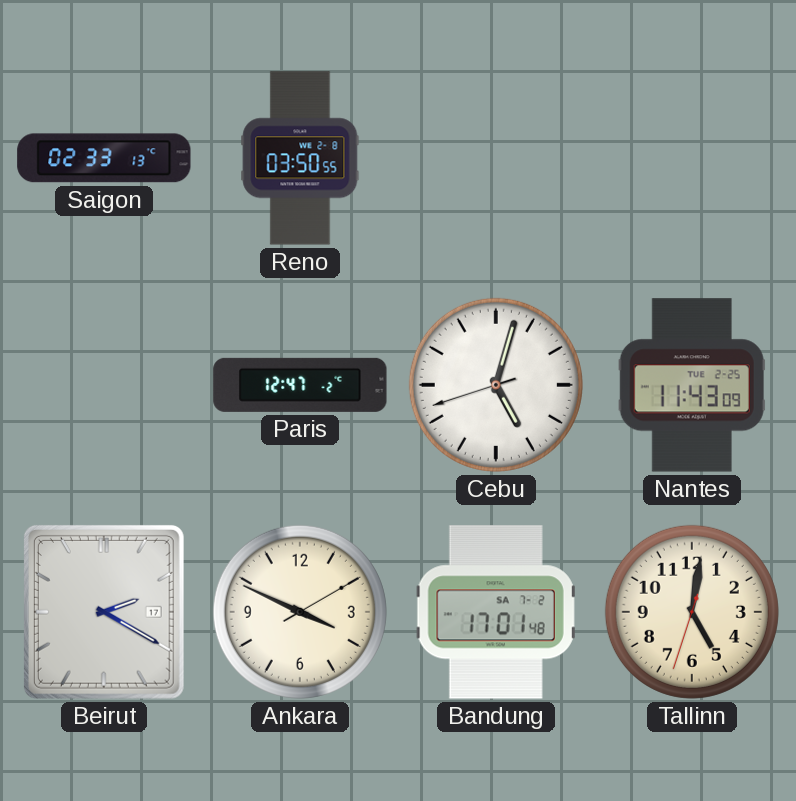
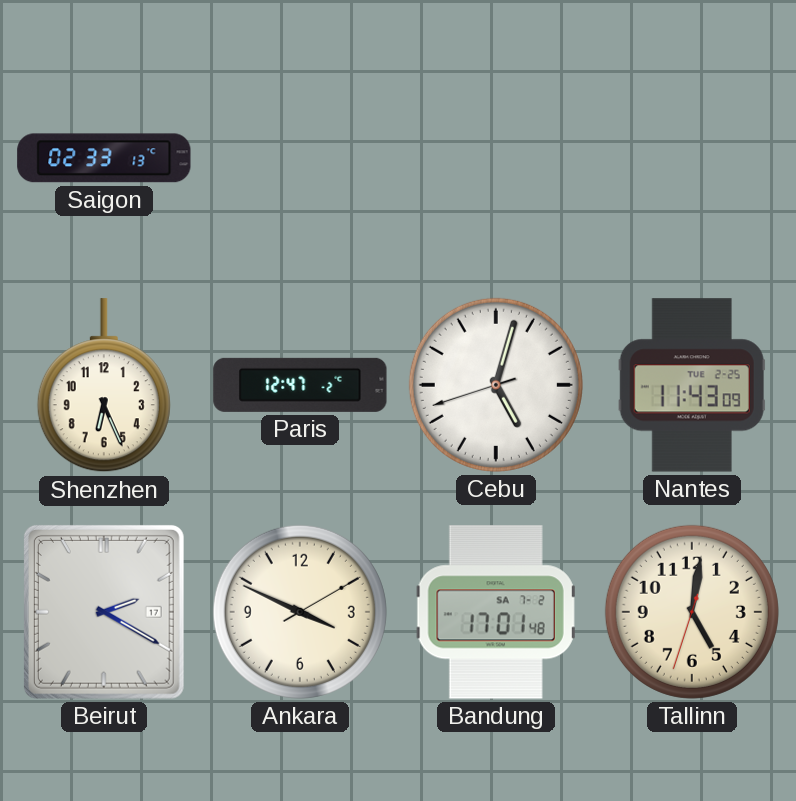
Reno: 03:50 -> none
Shenzhen: none -> 6:26
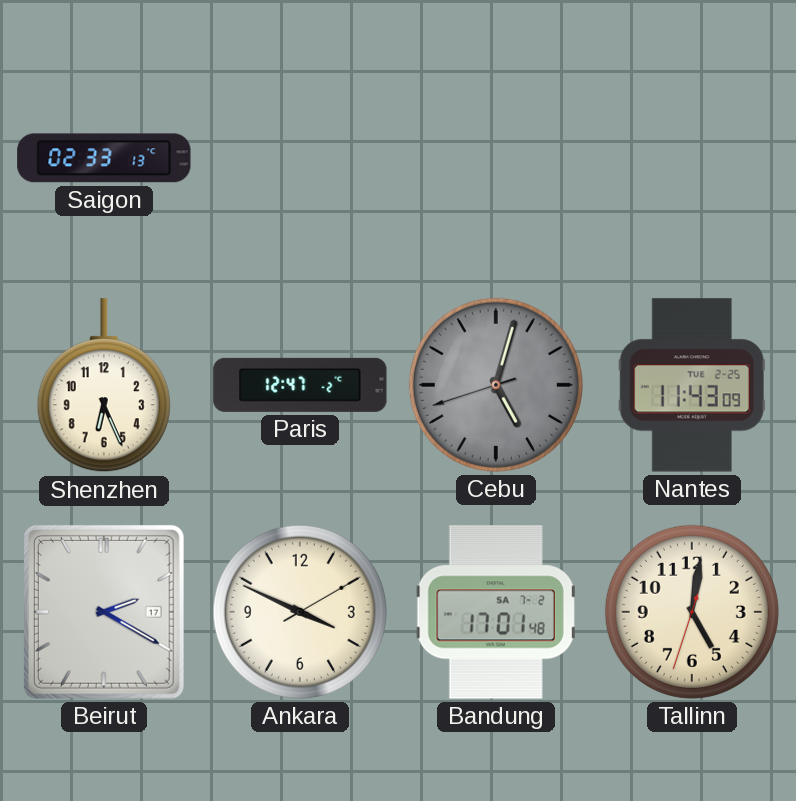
Cebu dial: white -> grey
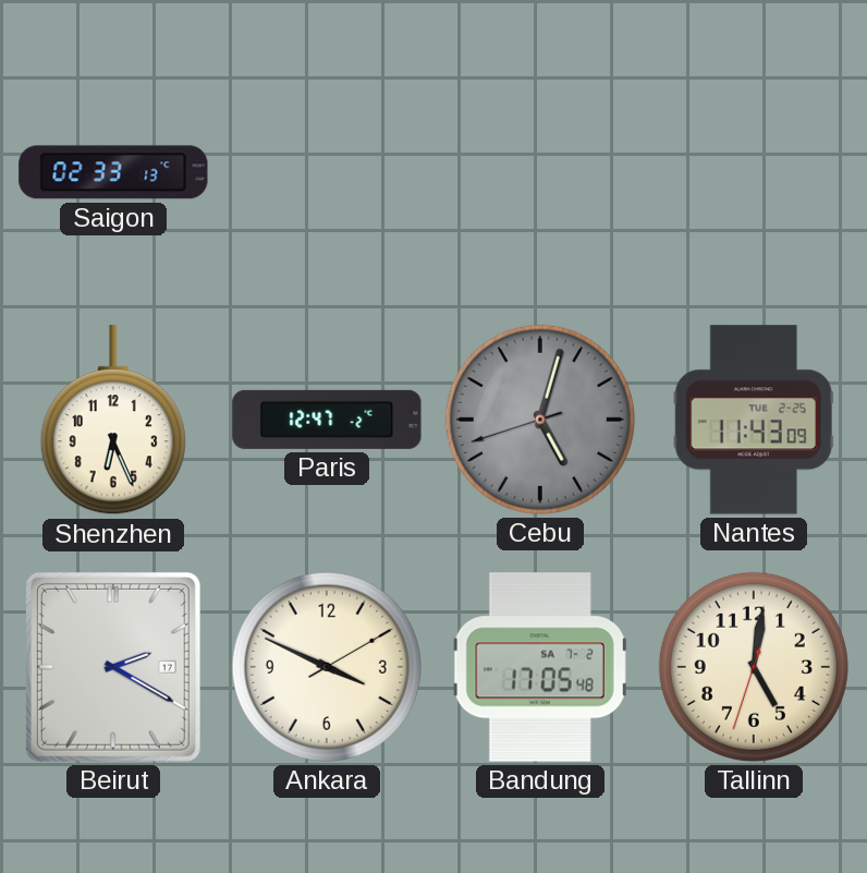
Bandung: 17:01 -> 17:05
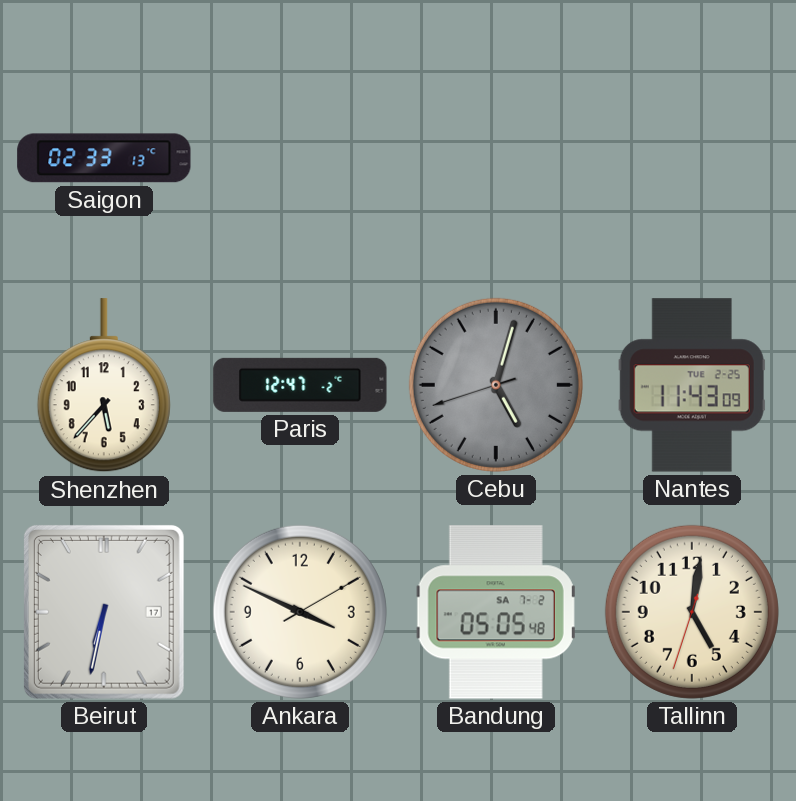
Shenzhen: 6:26 -> 5:37
Beirut: 2:20 -> 6:32
Bandung: 17:05 -> 05:05
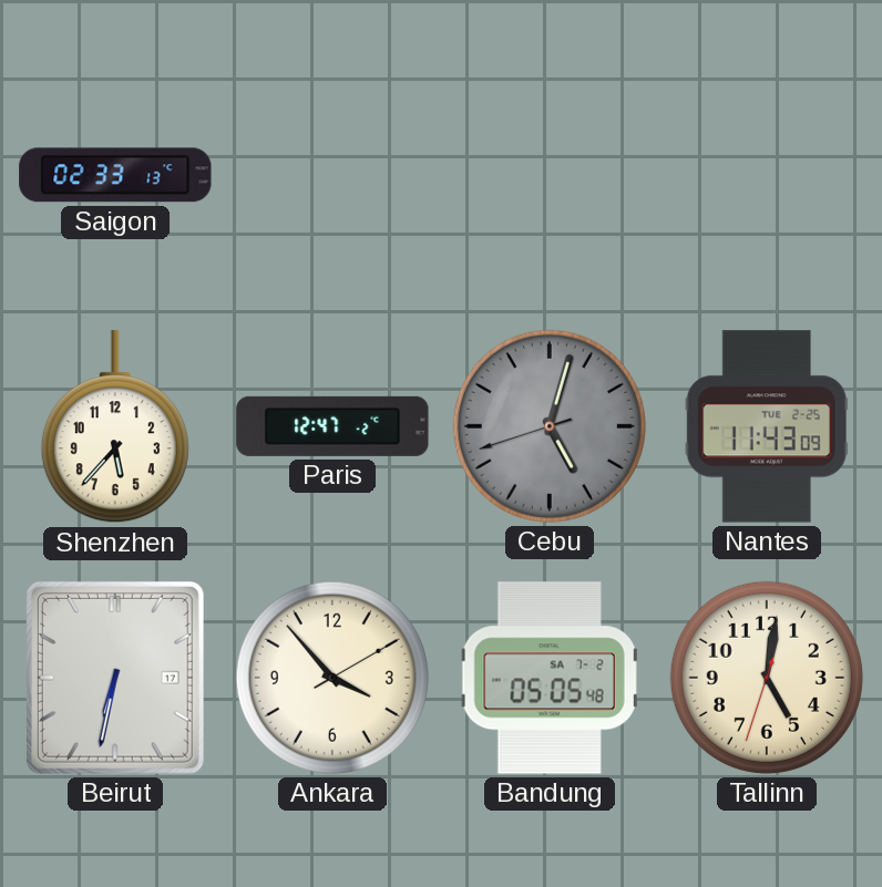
Ankara: 3:49 -> 3:53
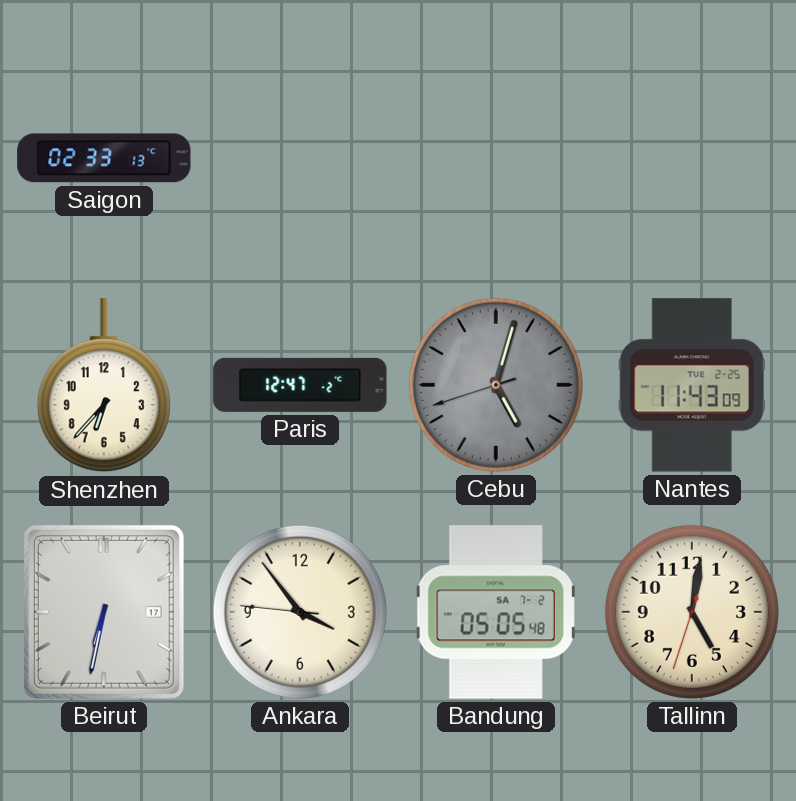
Shenzhen: 5:37 -> 6:37
Ankara: 3:53:10 -> 3:53:46
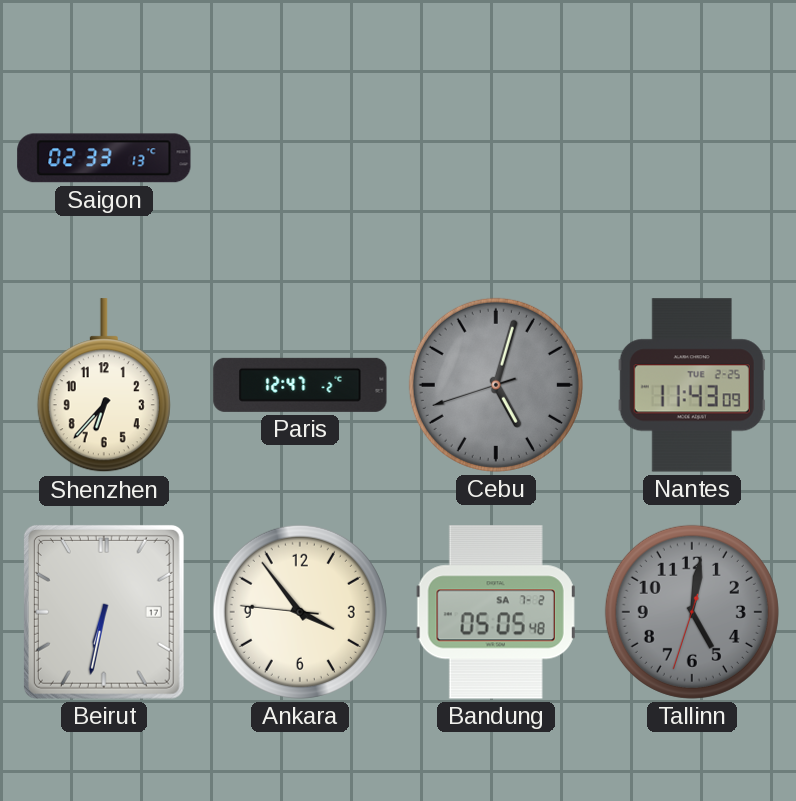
Tallinn dial: cream -> grey
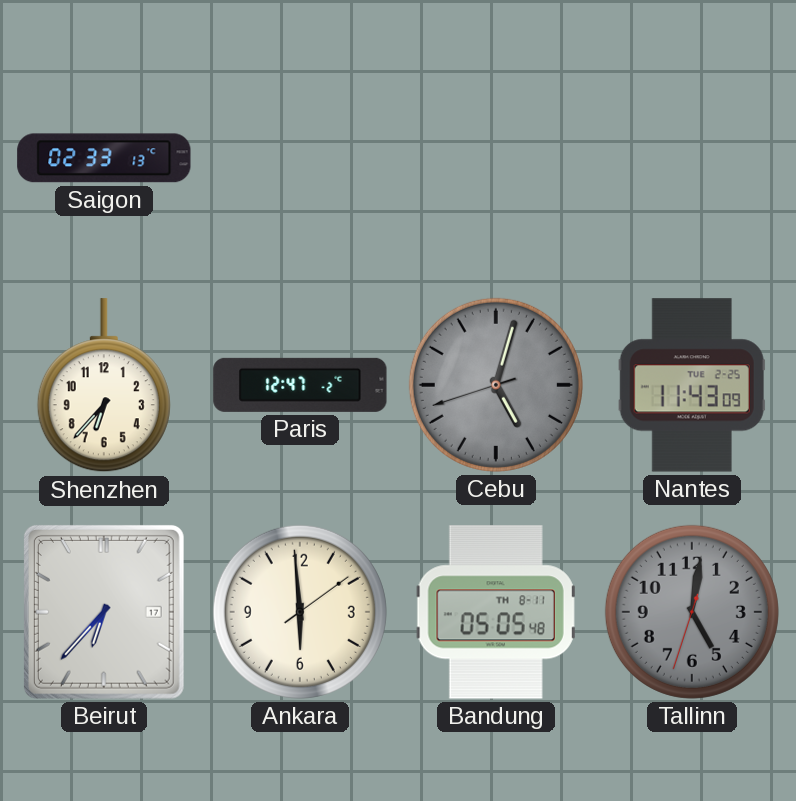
Beirut: 6:32 -> 6:37
Ankara: 3:53 -> 5:59
Bandung date: SA 7-2 -> TH 8-11
